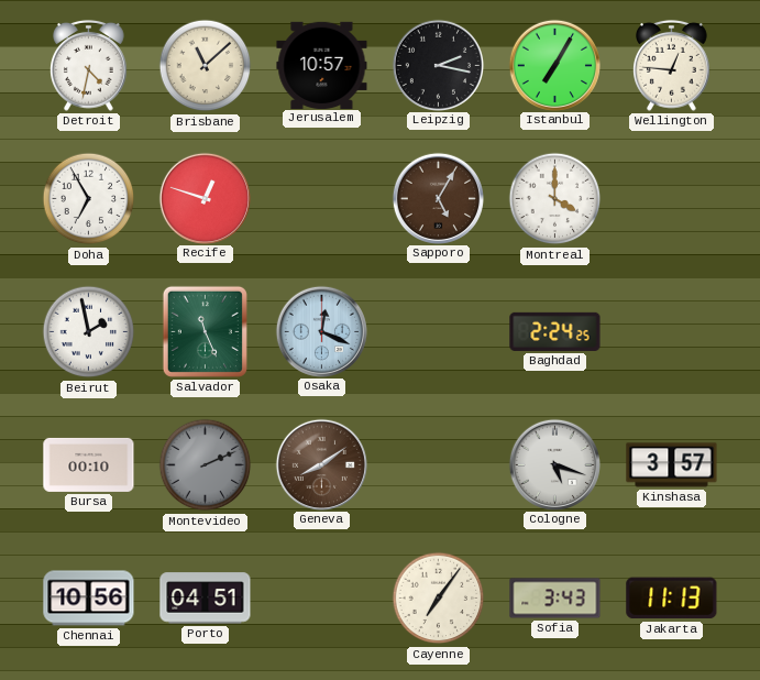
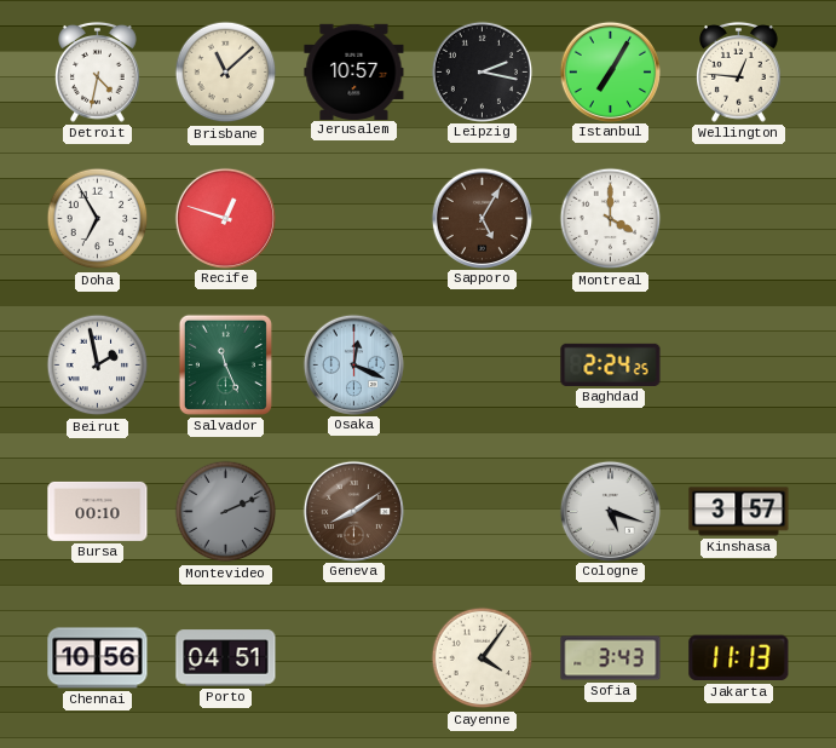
Cayenne: 7:06 -> 4:06
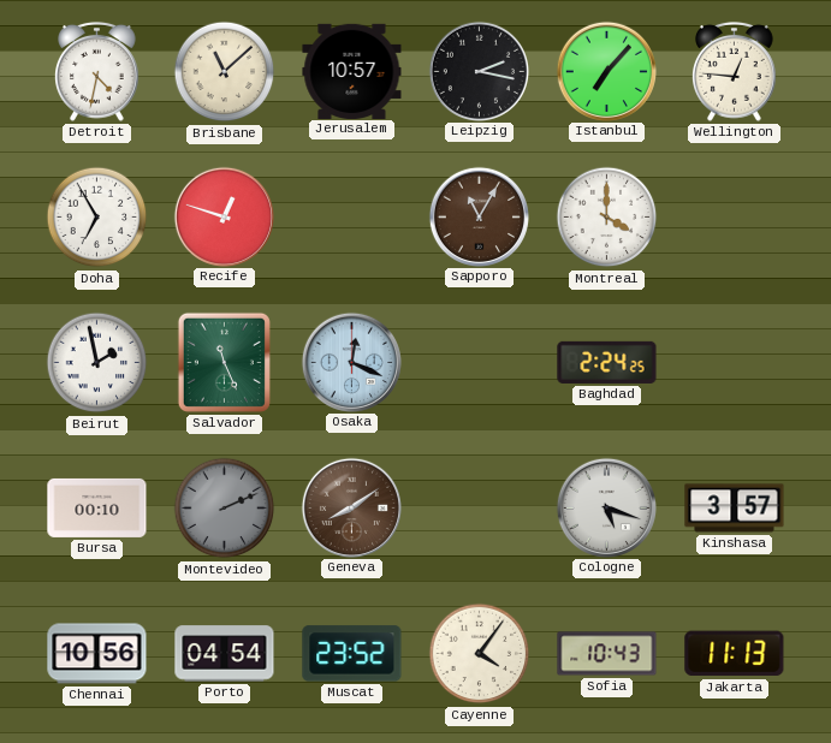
Istanbul: 7:05 -> 7:07
Sapporo: 5:05 -> 11:05
Porto: 04:51 -> 04:54
Muscat: none -> 23:52
Sofia: 3:43 -> 10:43
